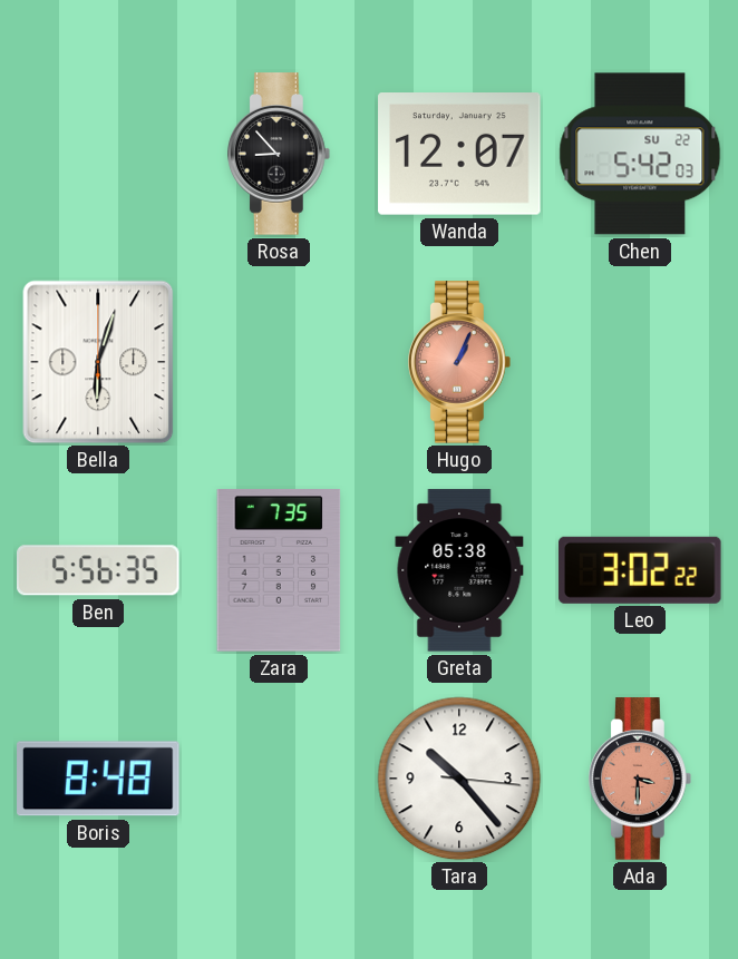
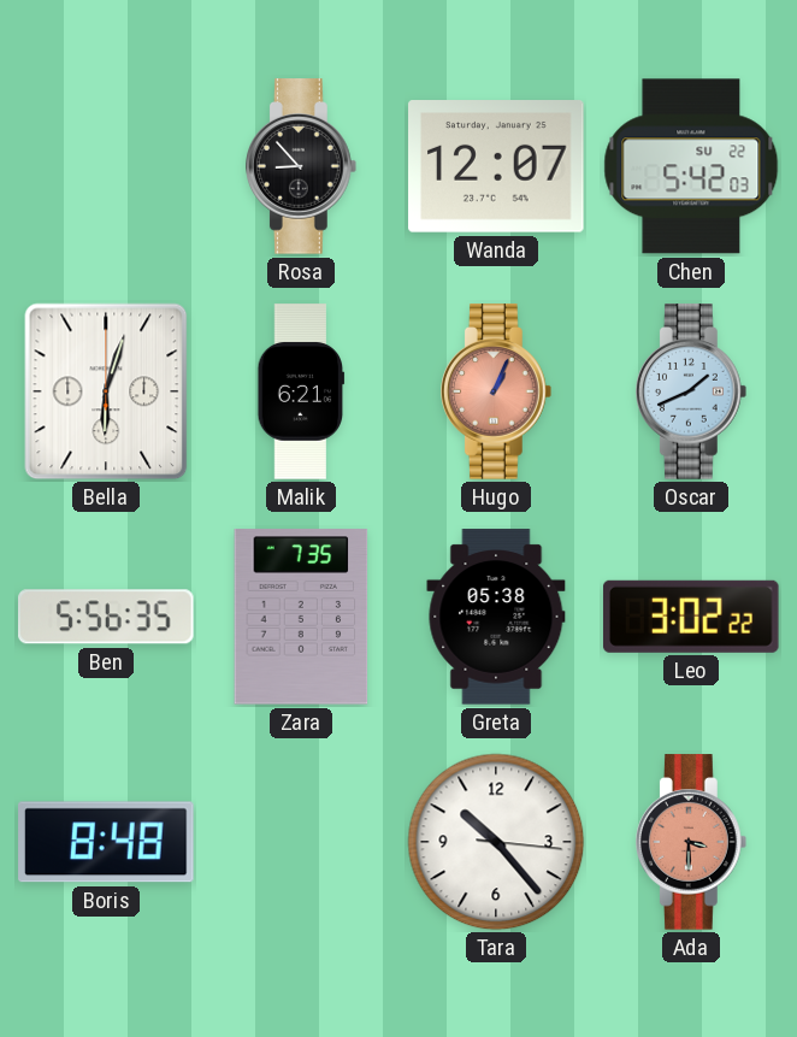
Malik: none -> 6:21
Oscar: none -> 1:41
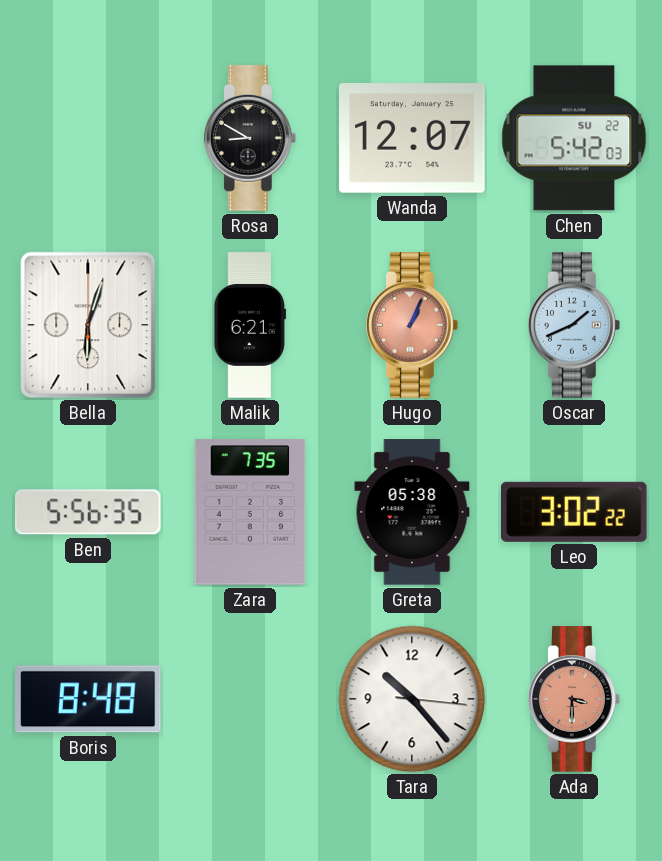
Rosa: 8:53 -> 8:50
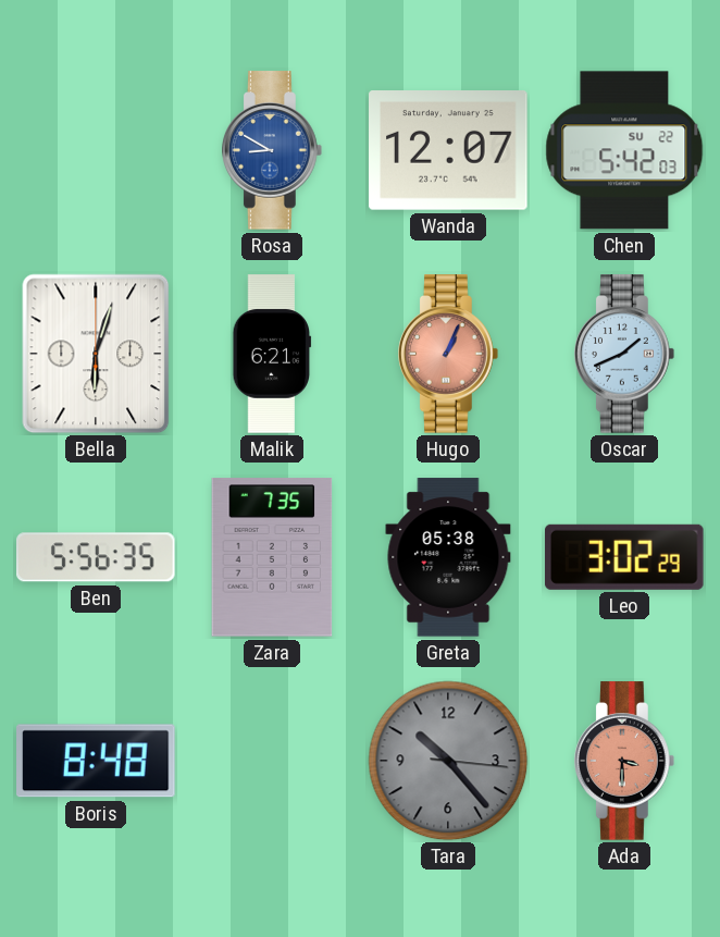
Rosa dial: black -> blue
Leo: 3:02:22 -> 3:02:29
Tara dial: white -> grey
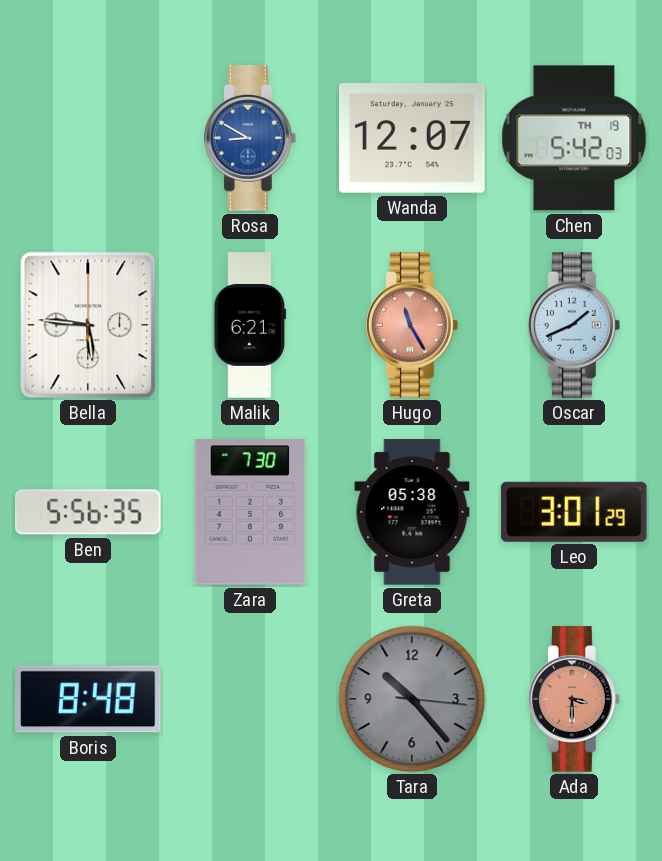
Chen date: SU 22 -> TH 19
Bella: 6:03 -> 5:46
Hugo: 1:04 -> 11:25
Zara: 7:35 -> 7:30
Leo: 3:02 -> 3:01
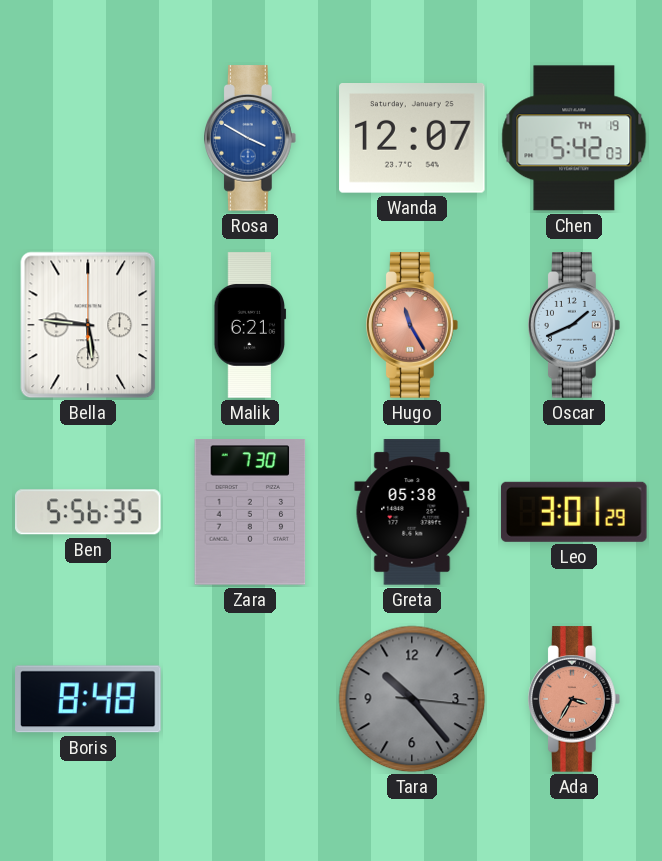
Rosa: 8:50 -> 3:50
Ada: 3:30 -> 3:35
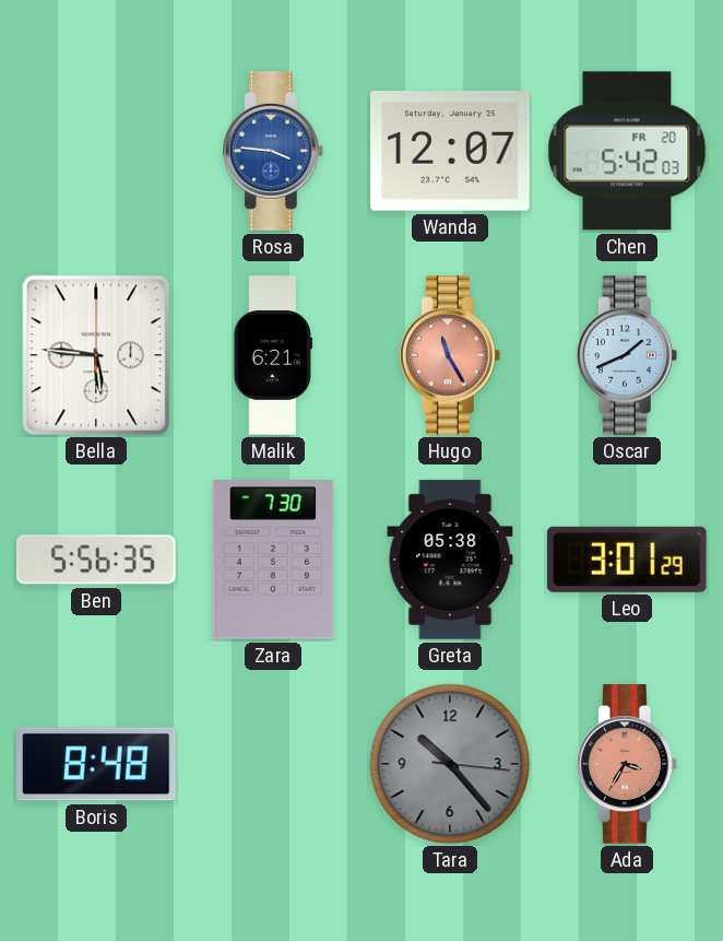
Rosa: 3:50 -> 3:46
Chen date: TH 19 -> FR 20
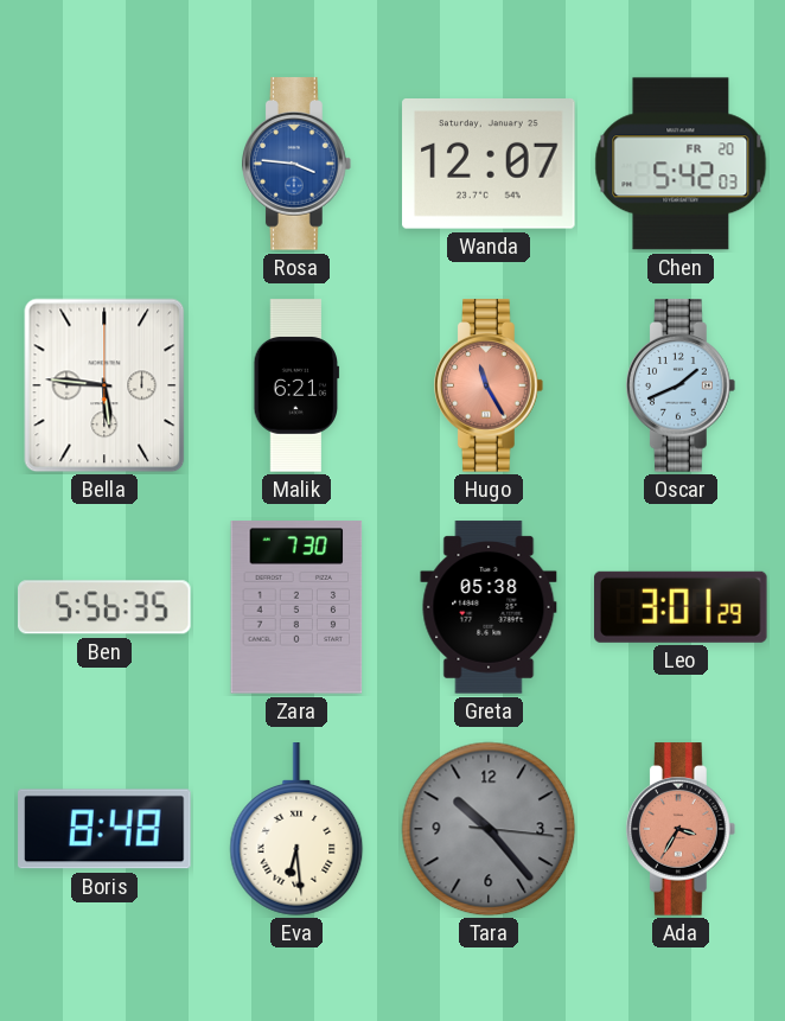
Eva: none -> 6:29
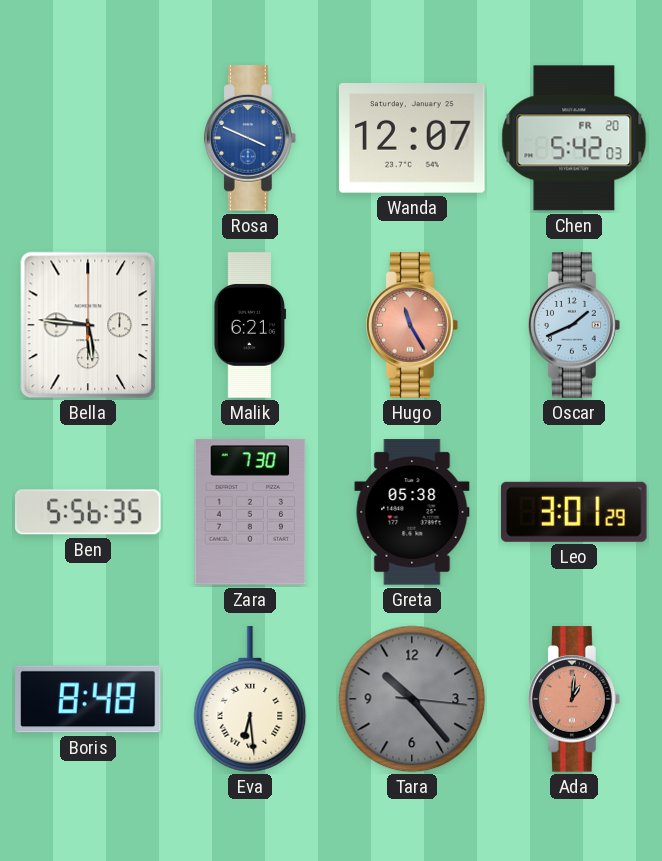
Rosa: 3:46 -> 3:49
Ada: 3:35 -> 1:01
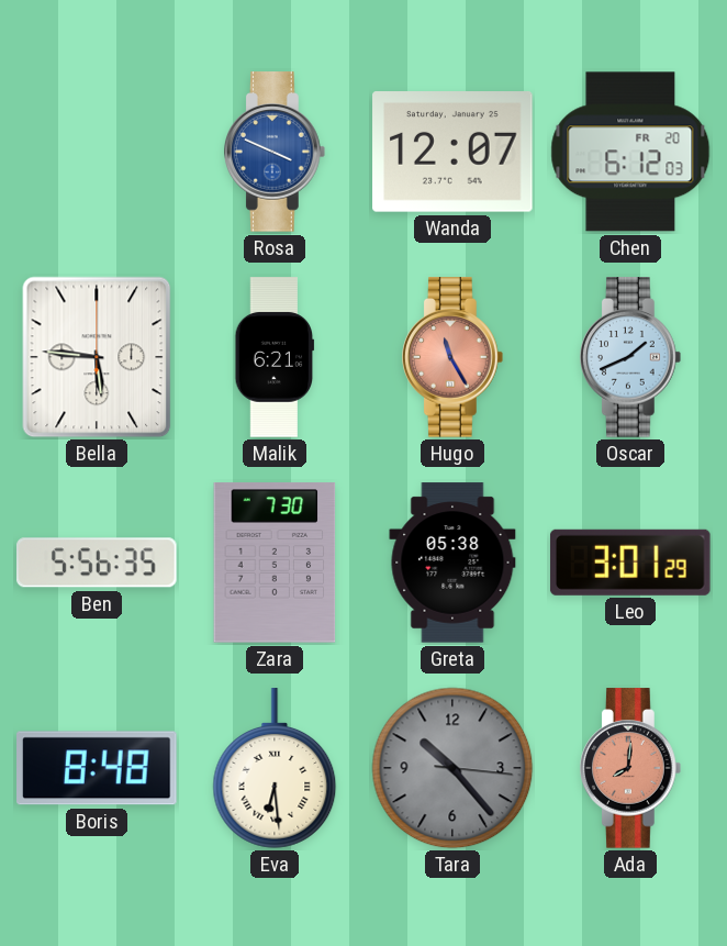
Chen: 5:42 -> 6:12
Ada: 1:01 -> 8:01
